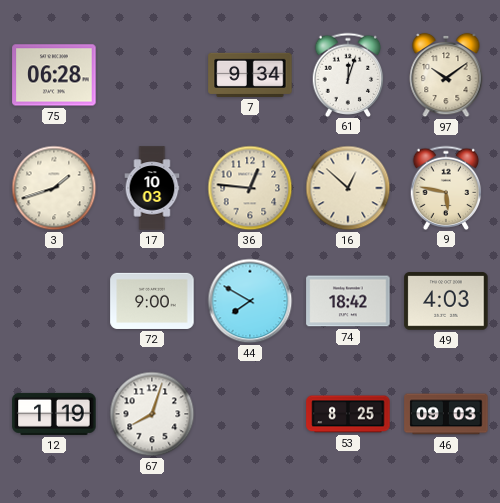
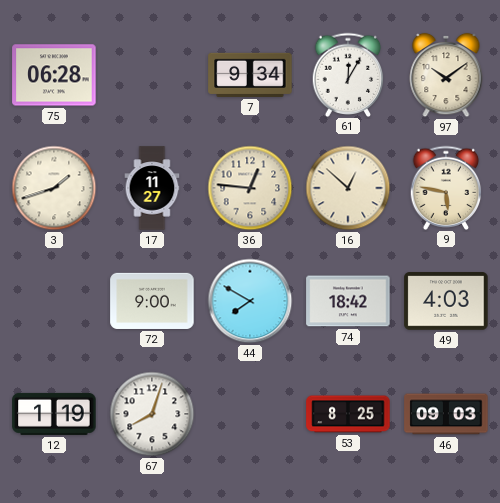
61: 12:03 -> 12:05
17: 10:03 -> 11:27
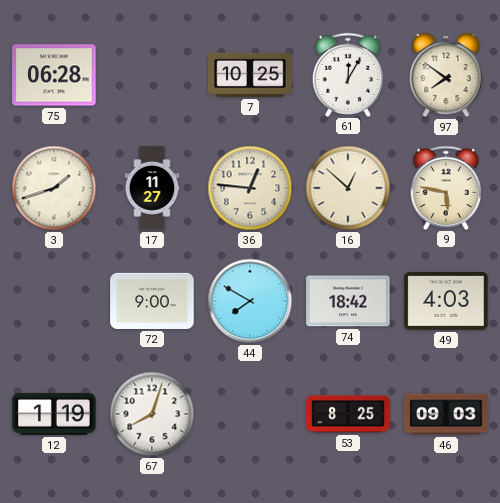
7: 9:34 -> 10:25
97: 10:09 -> 7:51
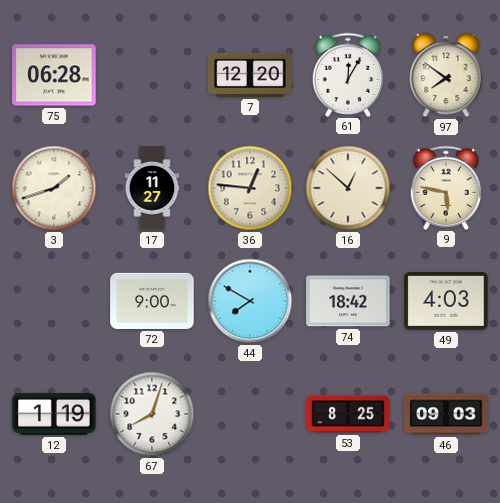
7: 10:25 -> 12:20
